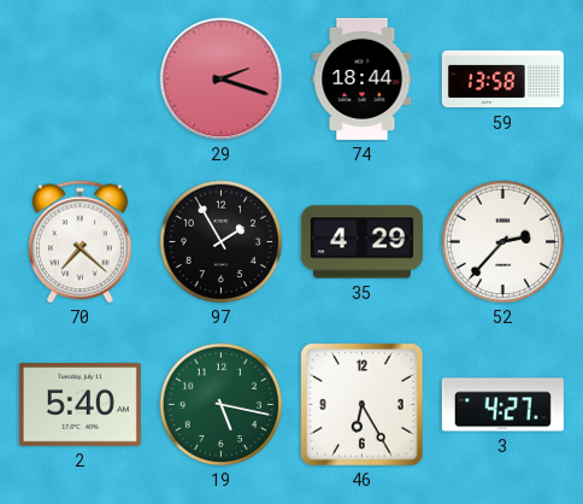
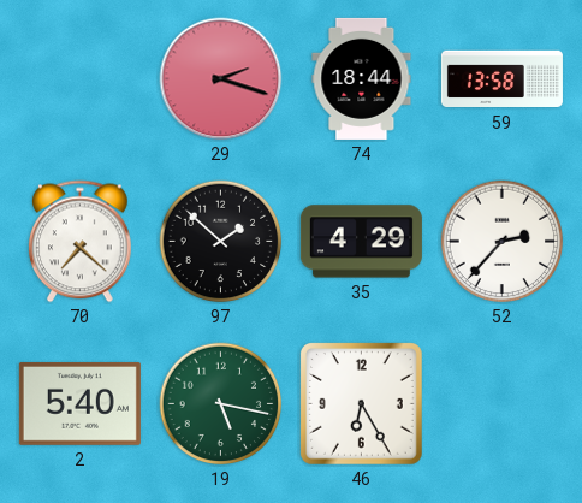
97: 1:55 -> 1:52
3: 4:27 -> none
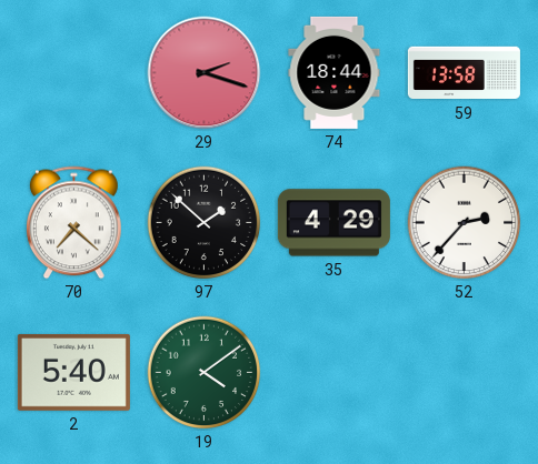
19: 5:17 -> 4:09
46: 6:25 -> none
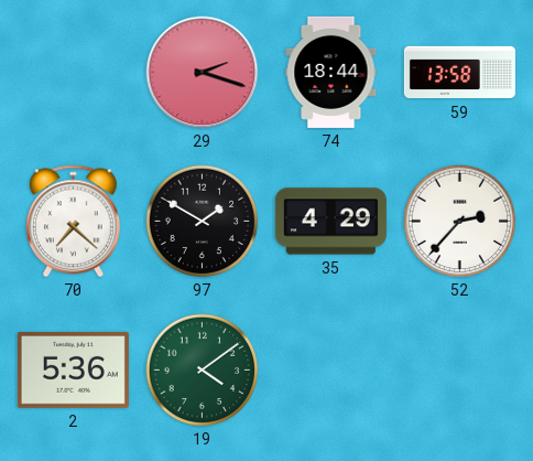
97: 1:52 -> 1:50
2: 5:40 -> 5:36
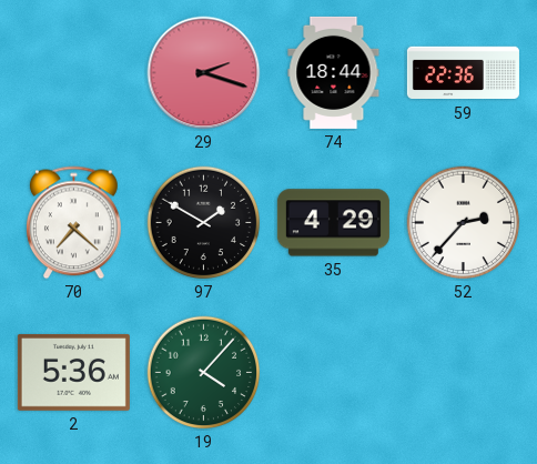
59: 13:58 -> 22:36
19: 4:09 -> 4:07
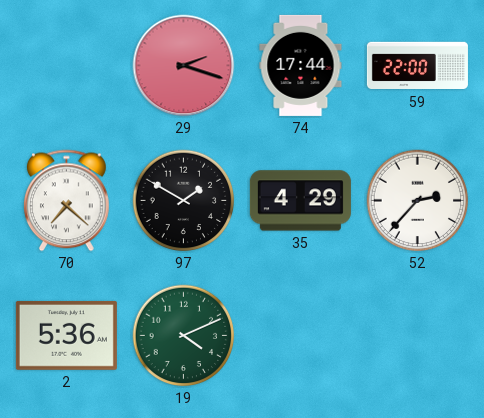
74: 18:44 -> 17:44
59: 22:36 -> 22:00
19: 4:07 -> 4:11
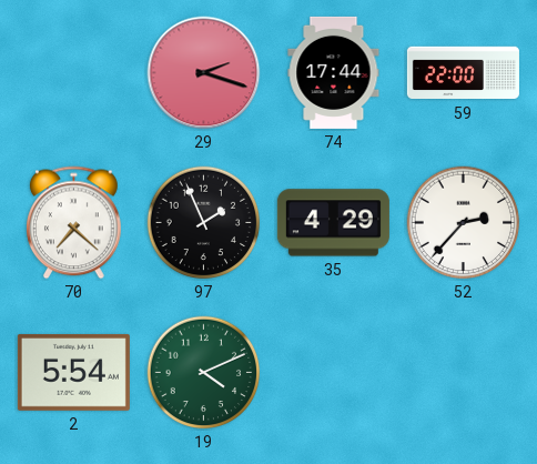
97: 1:50 -> 1:56
2: 5:36 -> 5:54
